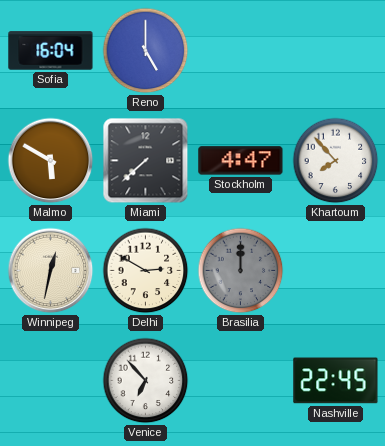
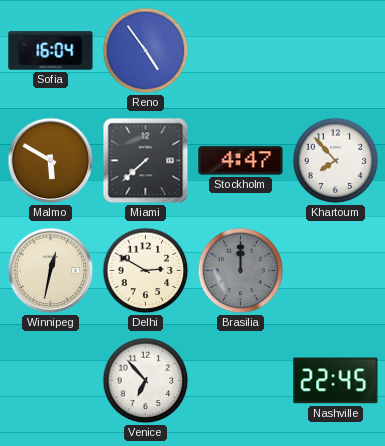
Reno: 5:00 -> 4:54
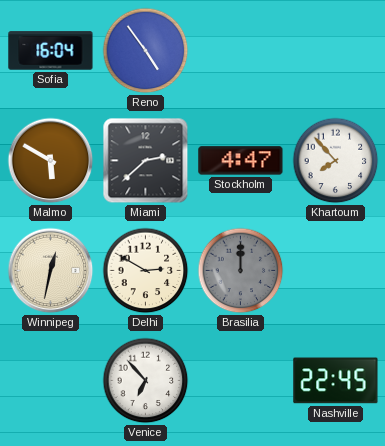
Miami: 7:38 -> 2:38
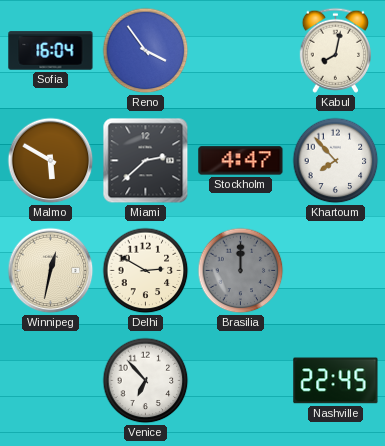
Reno: 4:54 -> 3:54
Kabul: none -> 8:02
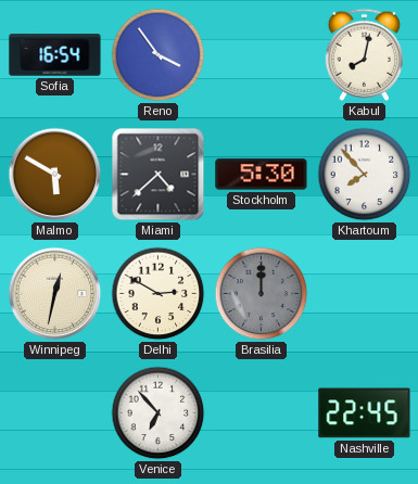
Sofia: 16:04 -> 16:54
Miami: 2:38 -> 4:38
Stockholm: 4:47 -> 5:30
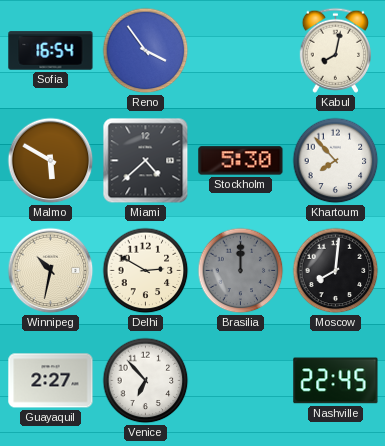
Winnipeg: 12:32 -> 10:32
Moscow: none -> 8:01
Guayaquil: none -> 2:27
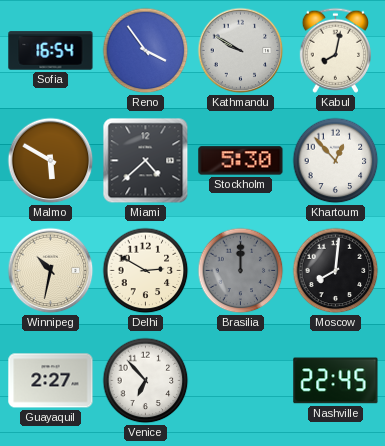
Kathmandu: none -> 9:50
Khartoum: 7:53 -> 12:53
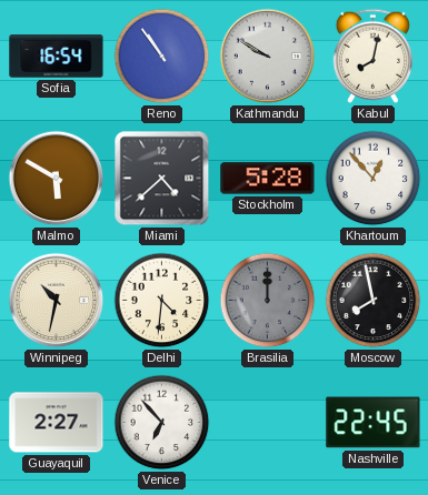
Reno: 3:54 -> 10:54
Stockholm: 5:30 -> 5:28
Delhi: 2:50 -> 4:31
Moscow: 8:01 -> 7:58
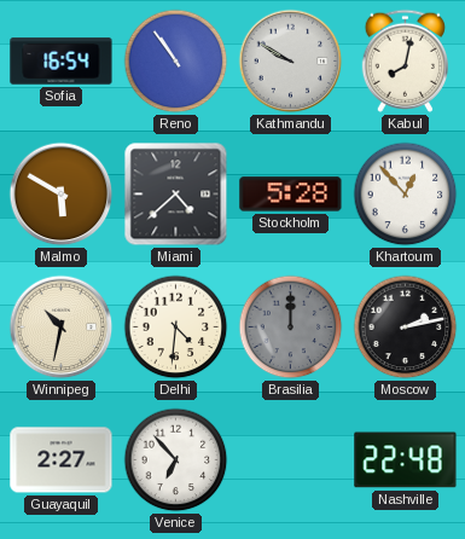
Moscow: 7:58 -> 2:13
Nashville: 22:45 -> 22:48
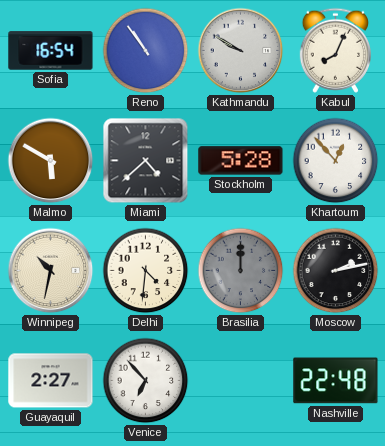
Kabul: 8:02 -> 8:04
